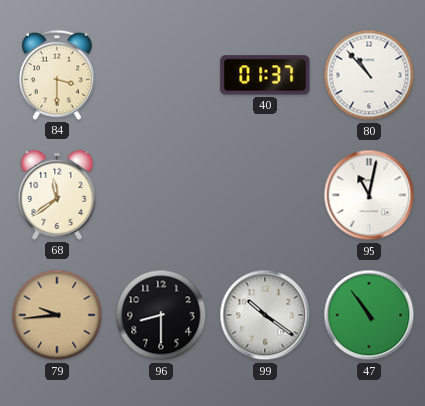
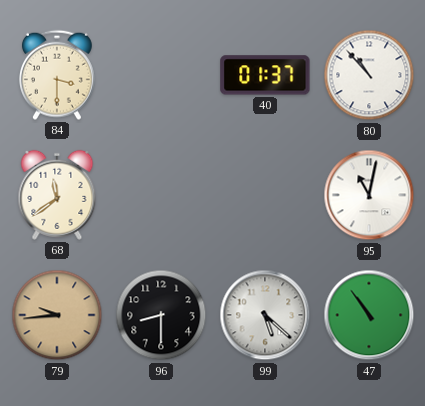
99: 10:21 -> 5:22
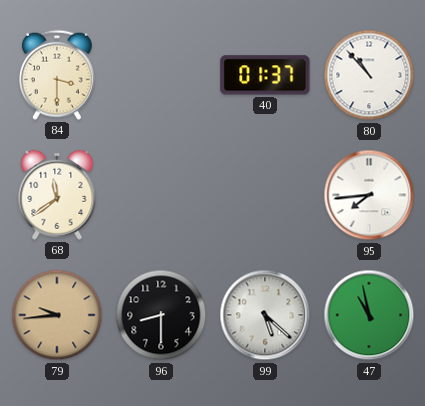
95: 11:02 -> 7:44
47: 10:54 -> 10:58
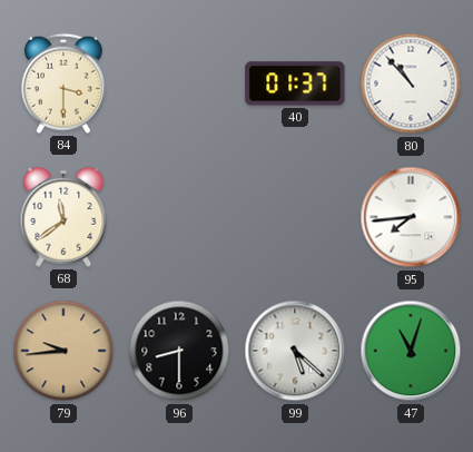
47: 10:58 -> 11:03
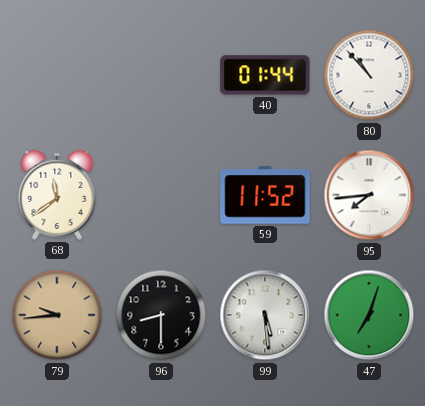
84: 3:30 -> none
40: 01:37 -> 01:44
59: none -> 11:52
99: 5:22 -> 5:29
47: 11:03 -> 7:03
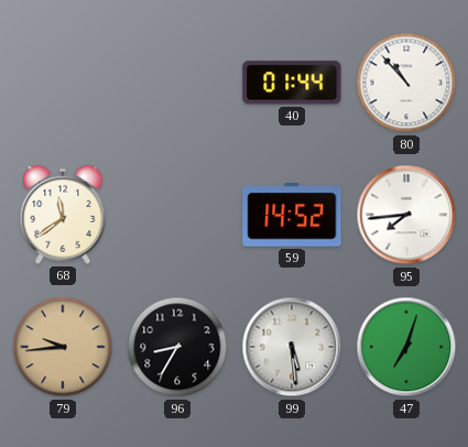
59: 11:52 -> 14:52
96: 8:30 -> 8:35
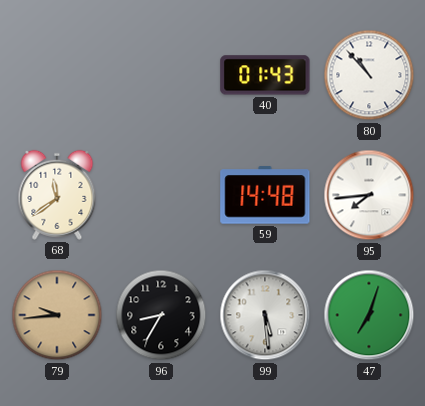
40: 01:44 -> 01:43
59: 14:52 -> 14:48
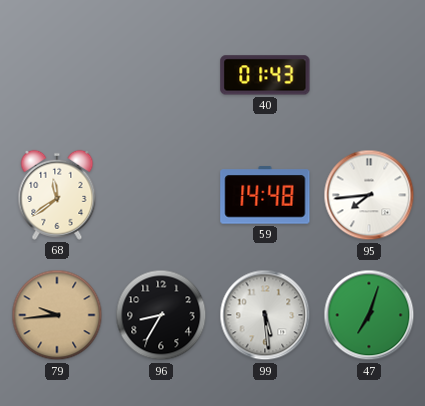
80: 10:53 -> none
